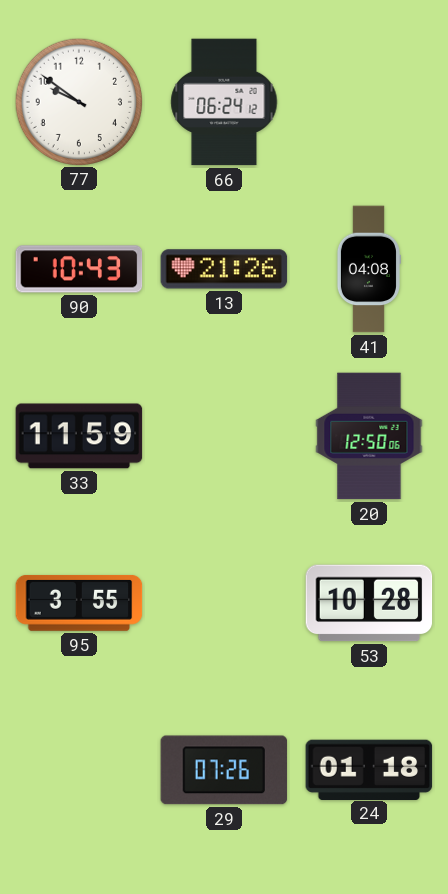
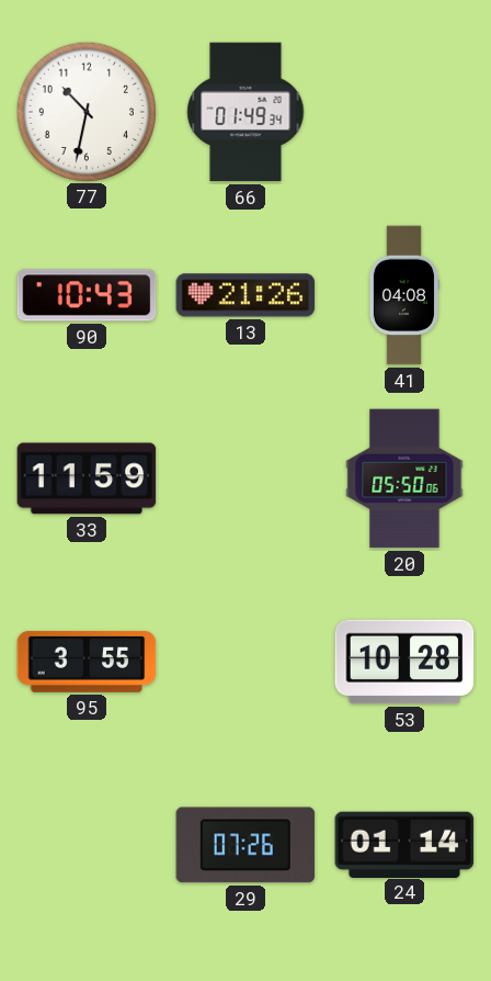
77: 9:51 -> 10:32
66: 06:24 -> 01:49
20: 12:50 -> 05:50
24: 01:18 -> 01:14
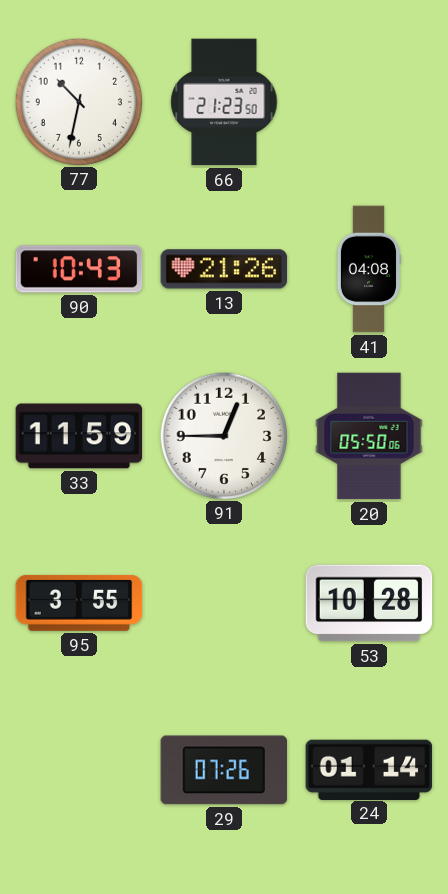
66: 01:49 -> 21:23
91: none -> 12:45
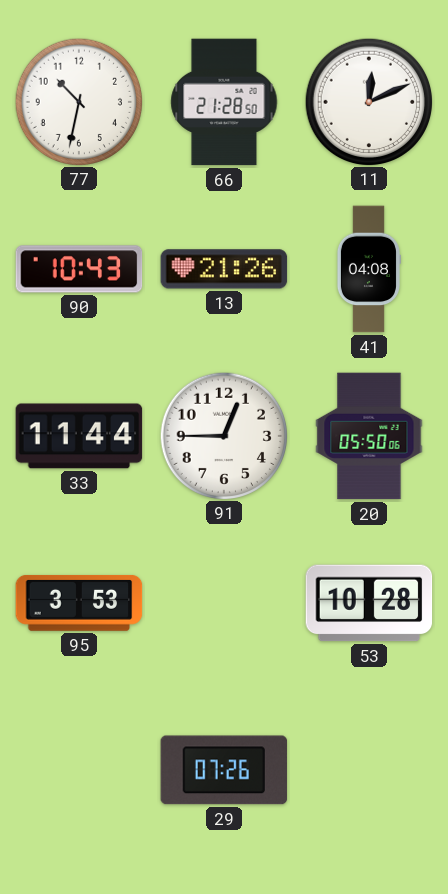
66: 21:23 -> 21:28
11: none -> 12:11
33: 11:59 -> 11:44
95: 3:55 -> 3:53
24: 01:14 -> none
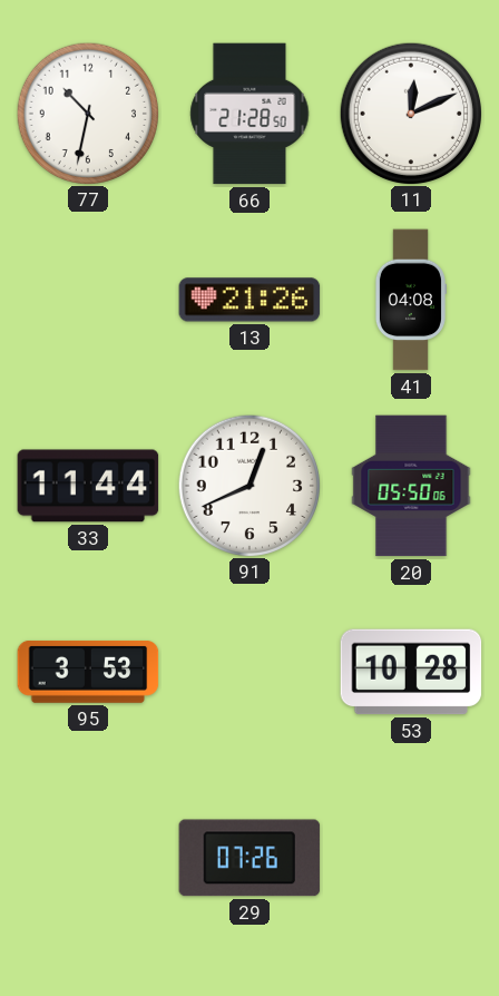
90: 10:43 -> none
91: 12:45 -> 12:41
